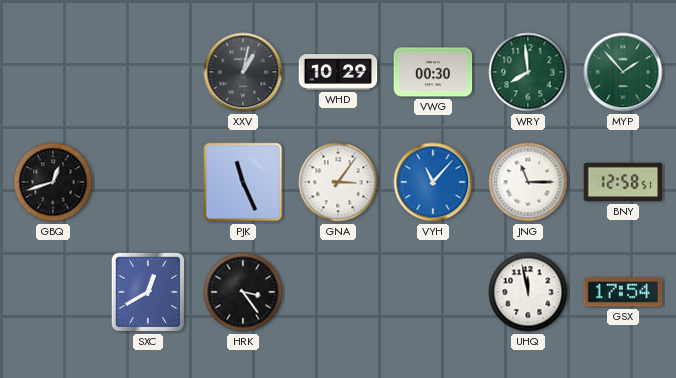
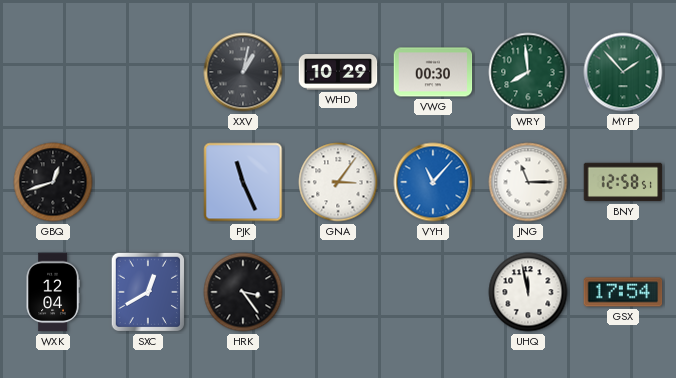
WXK: none -> 12:04
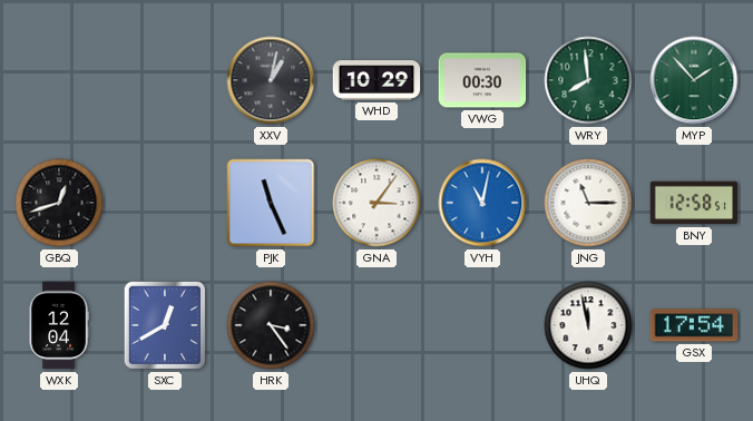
VYH: 11:07 -> 11:02
